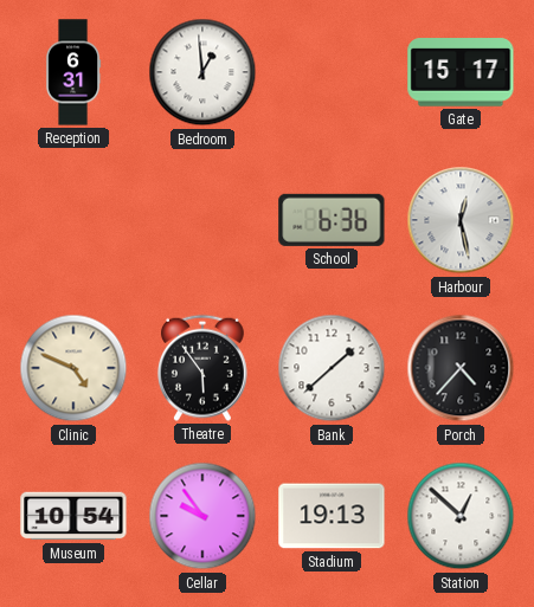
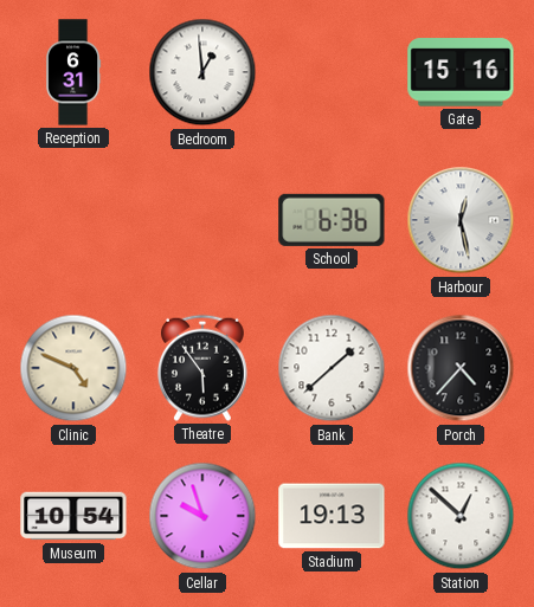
Gate: 15:17 -> 15:16
Cellar: 9:54 -> 9:57
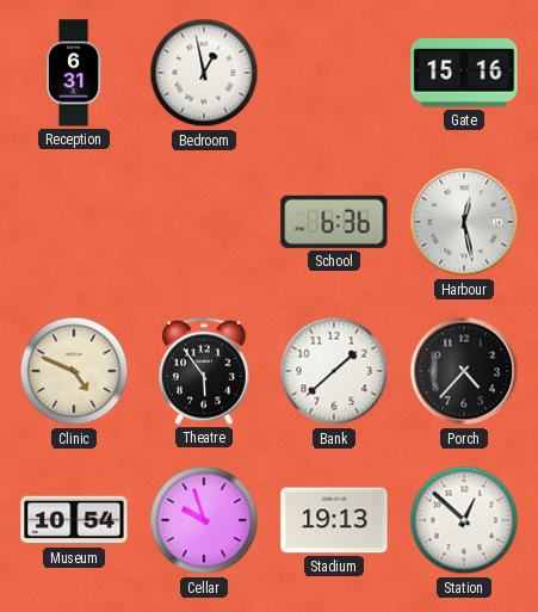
Bedroom: 12:59 -> 12:58
